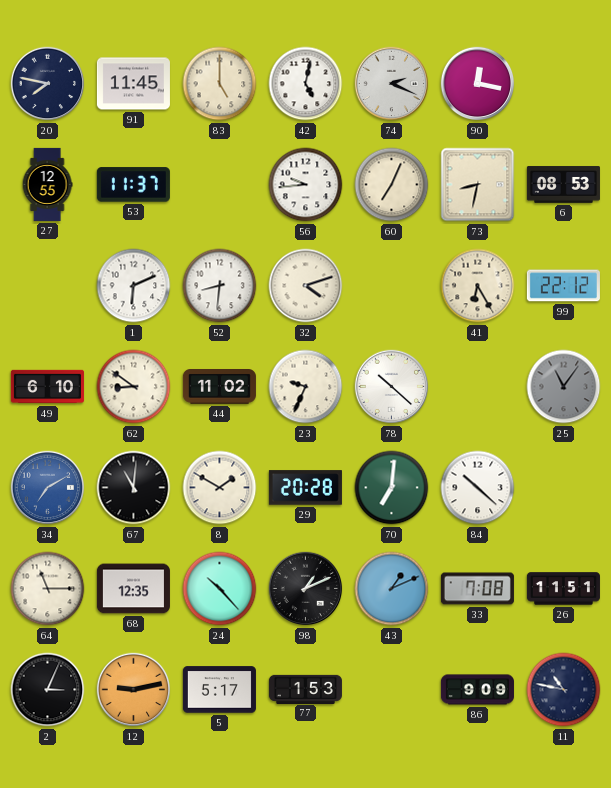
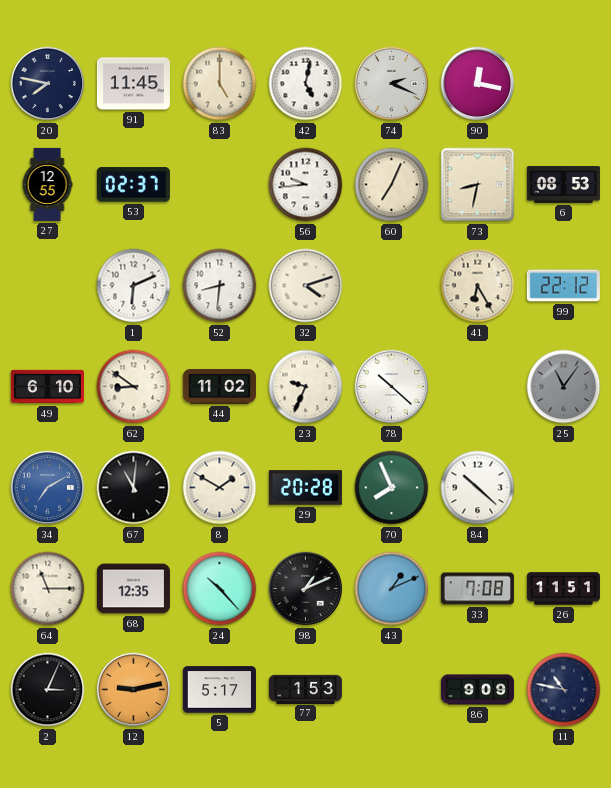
53: 11:37 -> 02:37
70: 7:01 -> 7:56
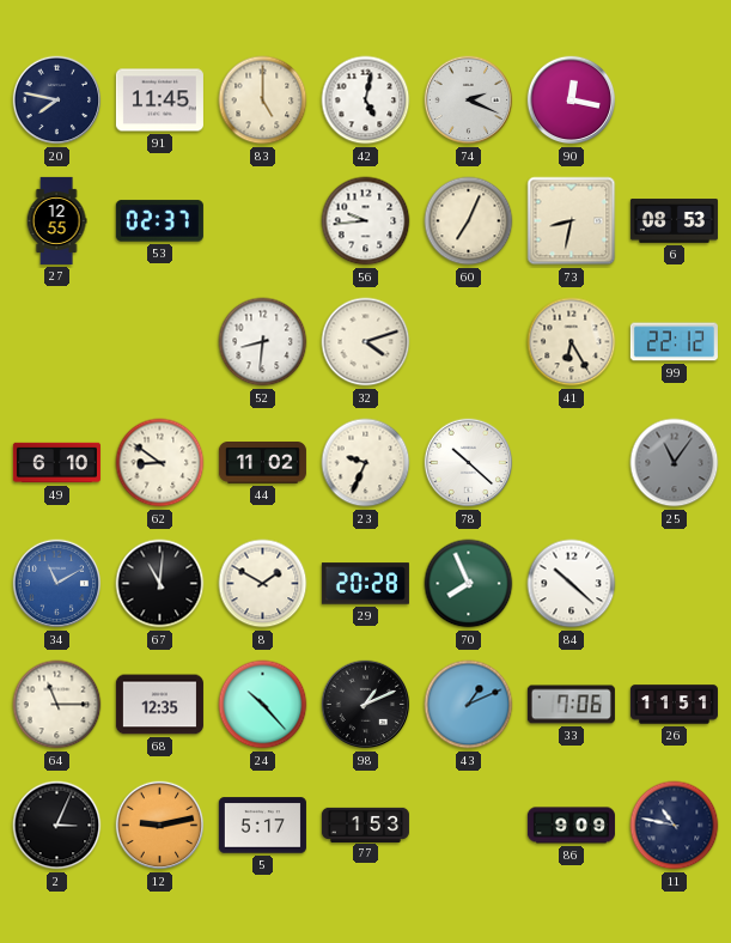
1: 6:11 -> none
34: 7:10 -> 11:10
33: 7:08 -> 7:06
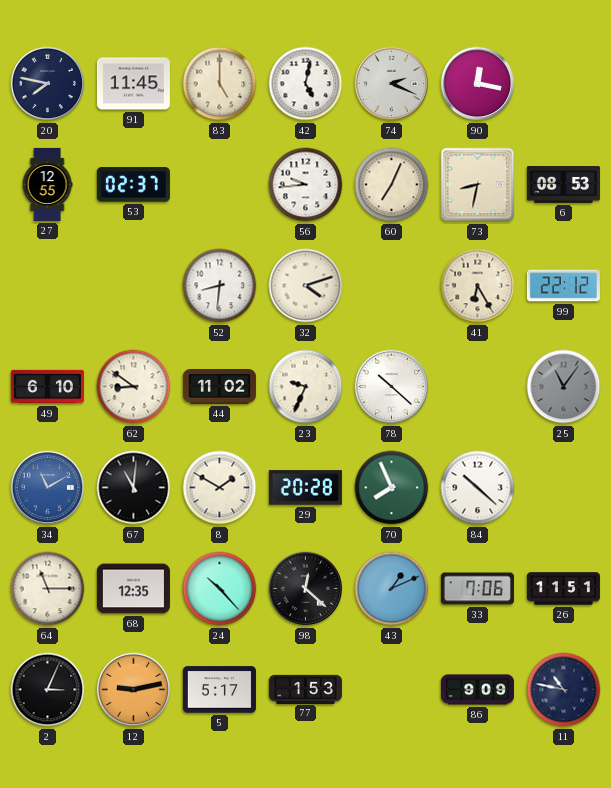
98: 1:11 -> 12:22
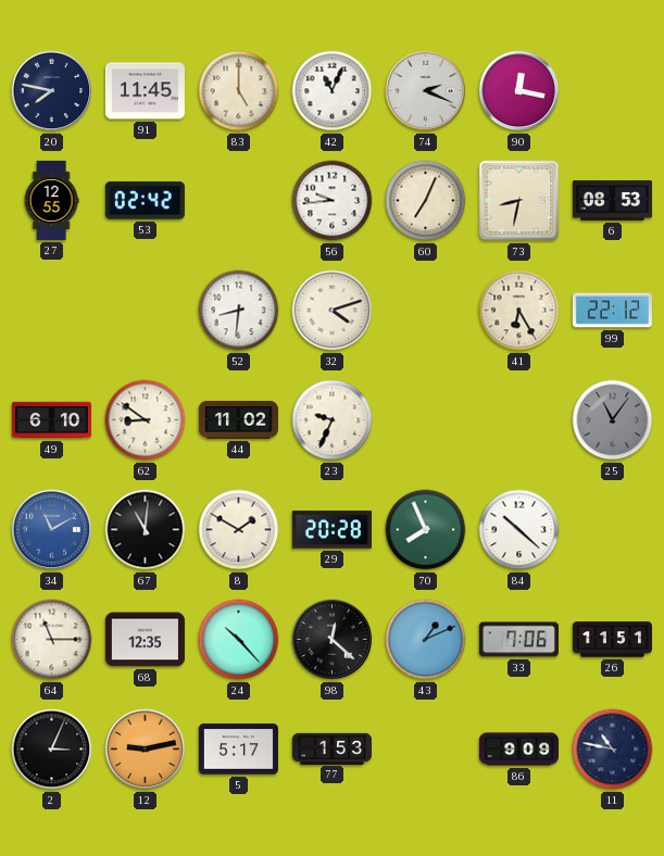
42: 5:02 -> 11:04
53: 02:37 -> 02:42
78: 10:22 -> none
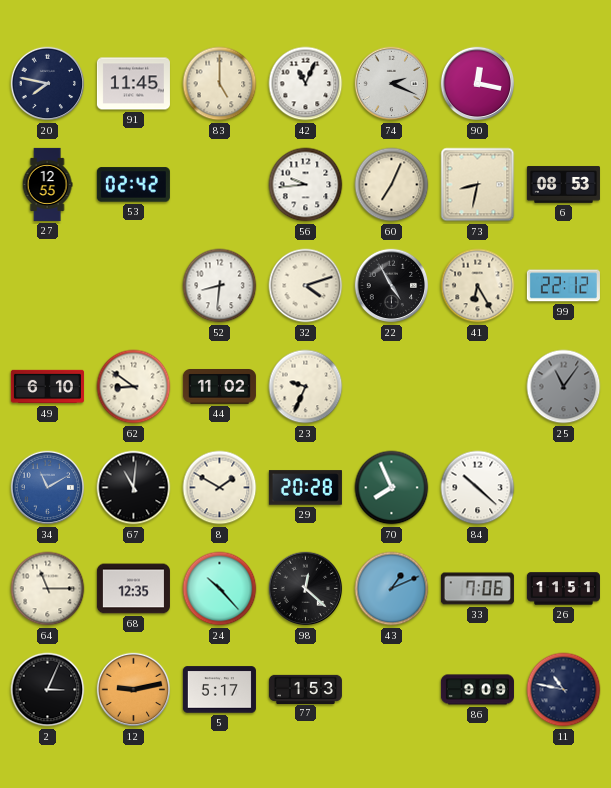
22: none -> 4:55
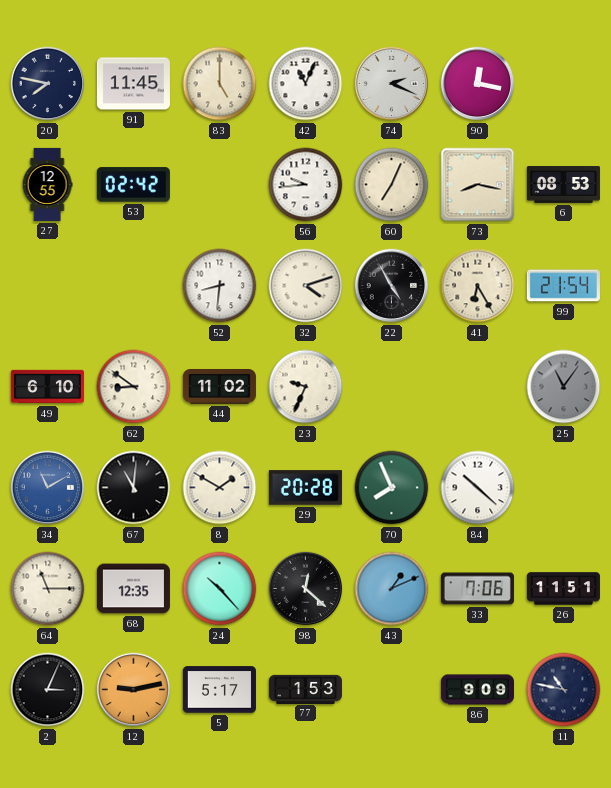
73: 8:32 -> 8:17
99: 22:12 -> 21:54
